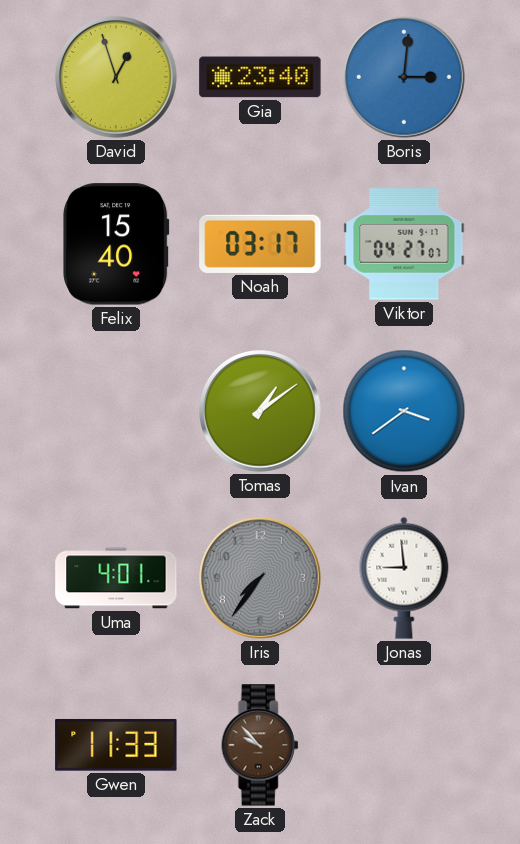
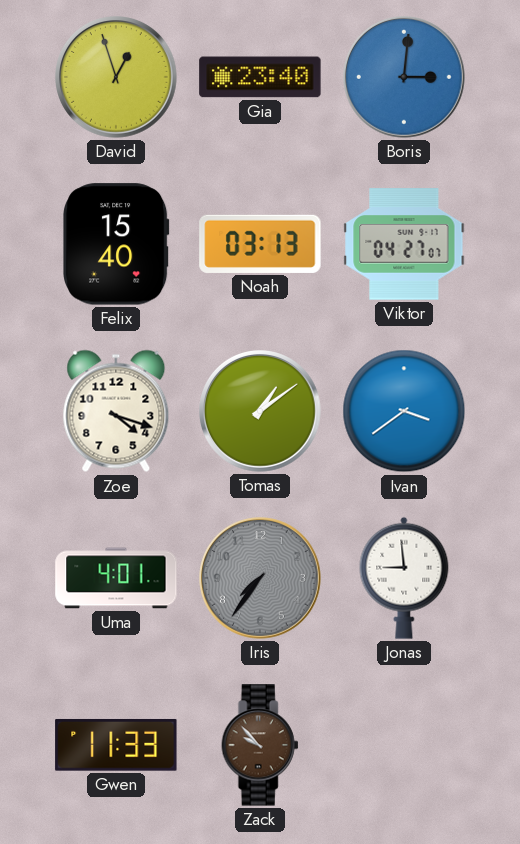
Noah: 03:17 -> 03:13
Zoe: none -> 4:18
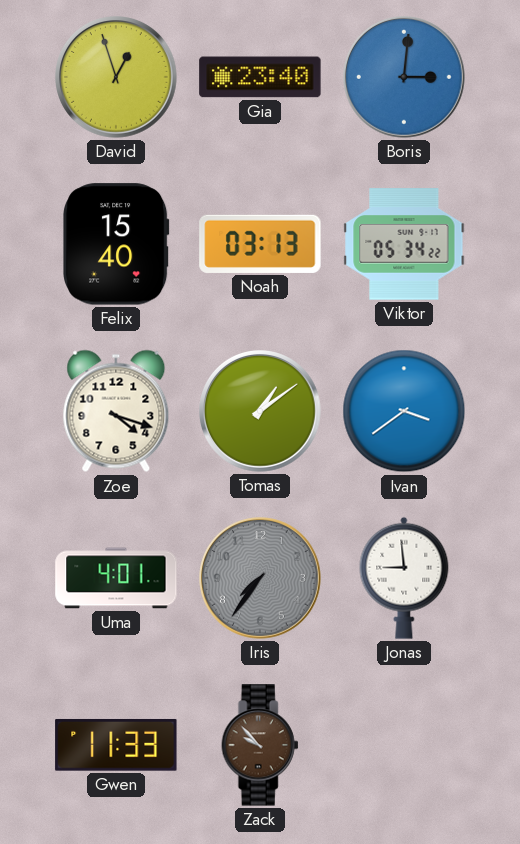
Viktor: 04:27 -> 05:34
